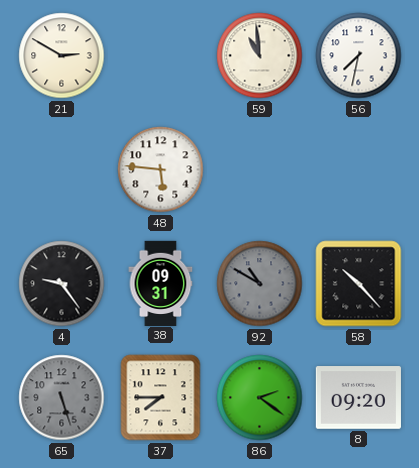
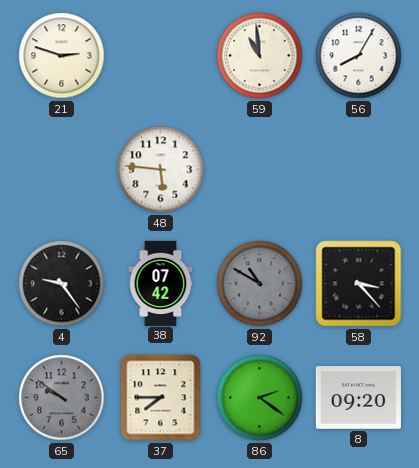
21: 2:50 -> 2:48
56: 7:32 -> 8:05
38: 09:31 -> 07:42
58: 10:23 -> 3:23
65: 5:27 -> 9:51
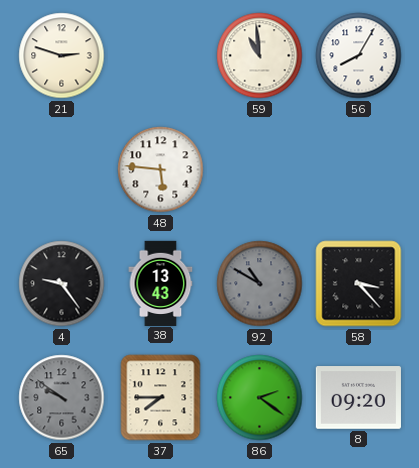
38: 07:42 -> 13:43
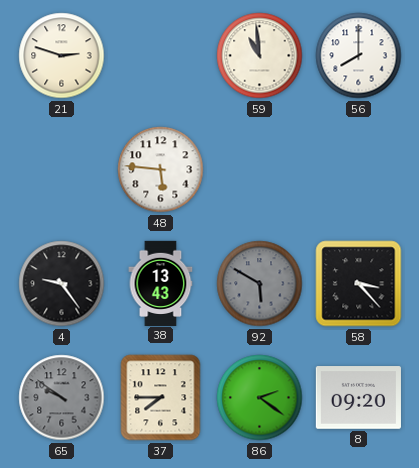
56: 8:05 -> 8:00
92: 10:50 -> 5:50
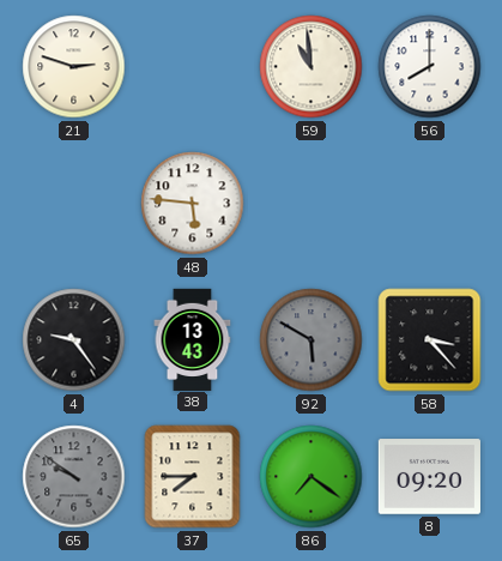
86: 2:21 -> 7:21
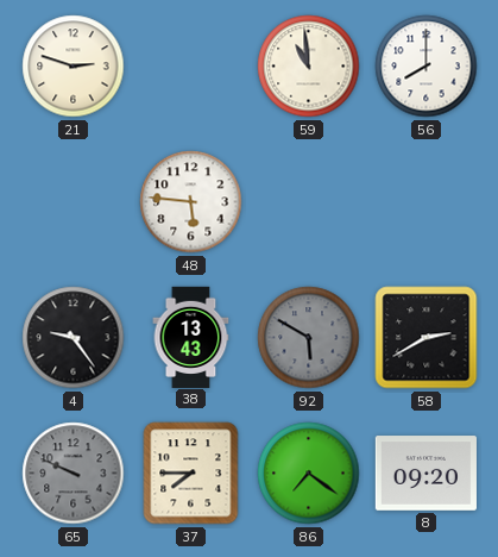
58: 3:23 -> 2:40
65: 9:51 -> 9:49
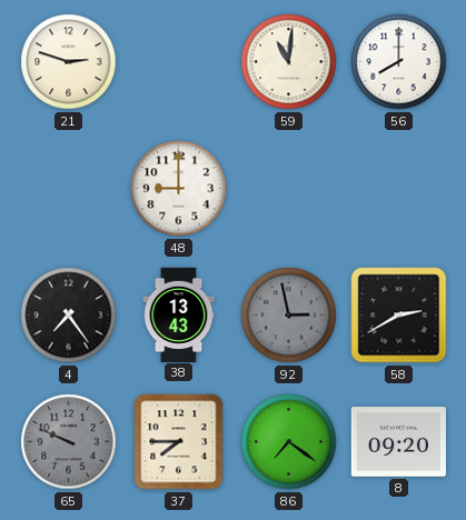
59: 10:59 -> 11:01
48: 5:46 -> 9:00
4: 9:24 -> 7:24
92: 5:50 -> 2:58
